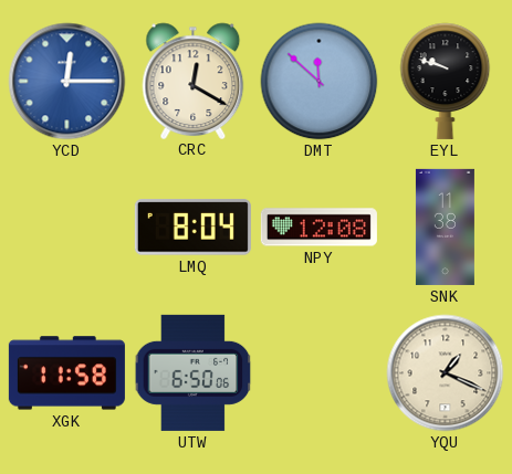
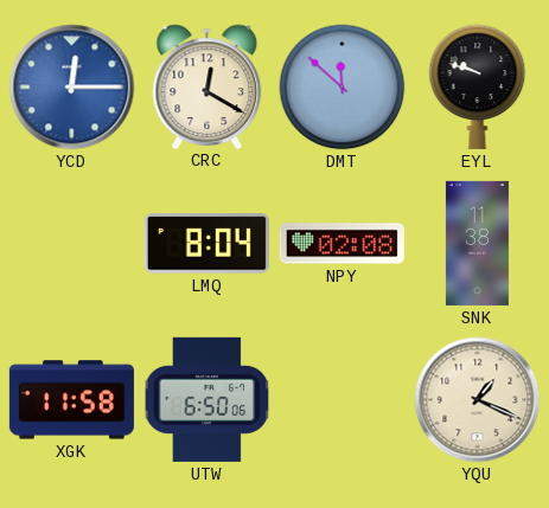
NPY: 12:08 -> 02:08
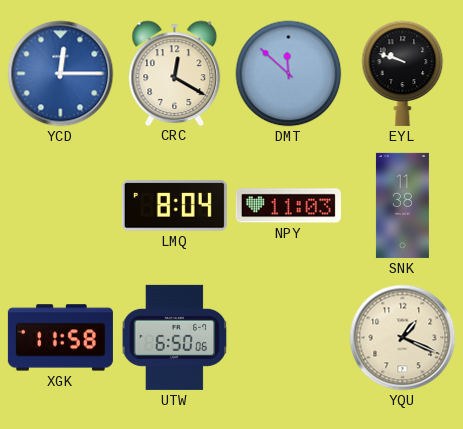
NPY: 02:08 -> 11:03
